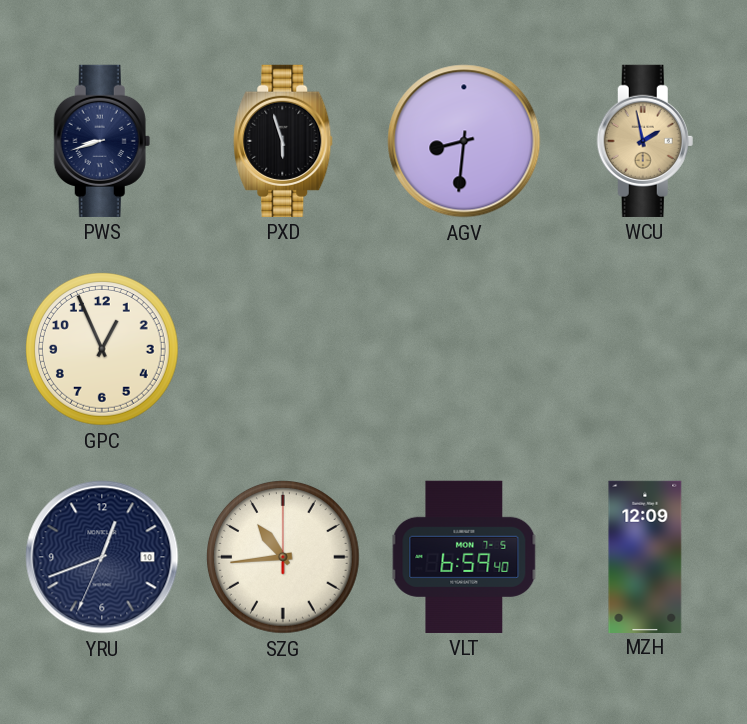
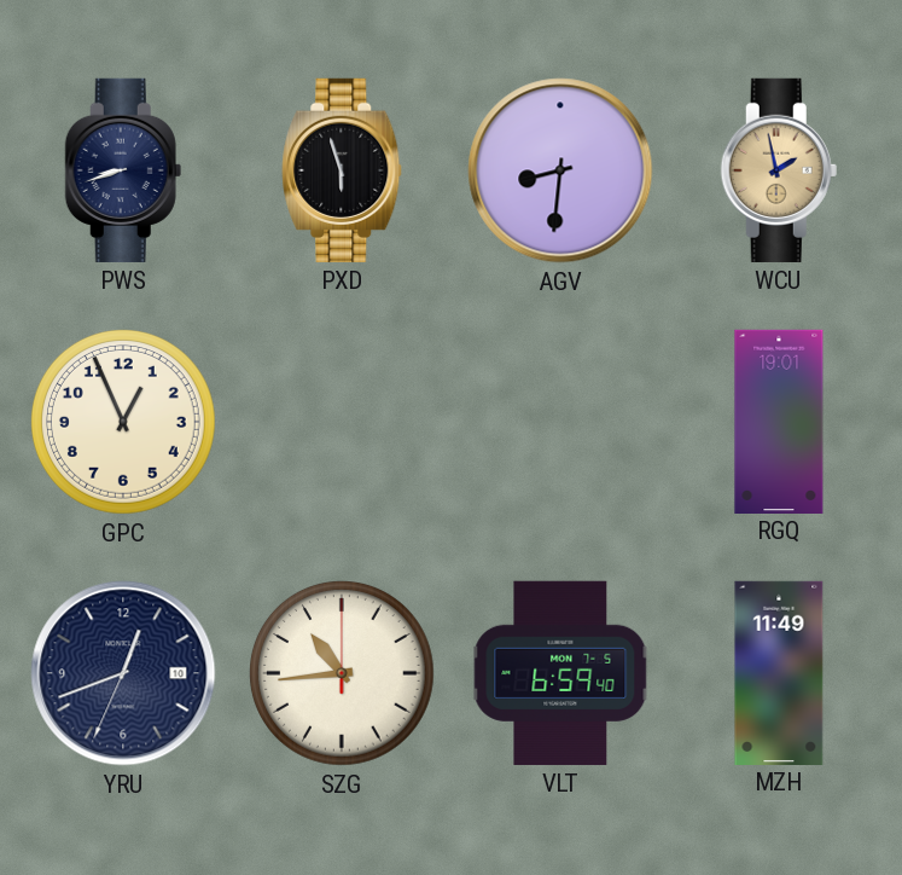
RGQ: none -> 19:01
MZH: 12:09 -> 11:49
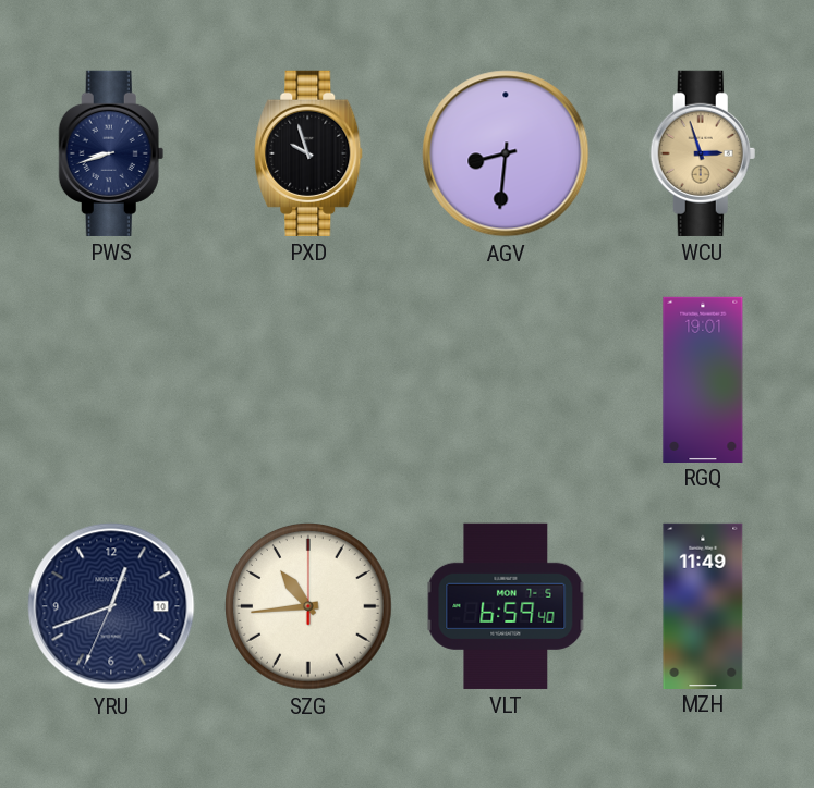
PXD: 5:57 -> 9:57
WCU: 1:58 -> 2:57
GPC: 12:56 -> none
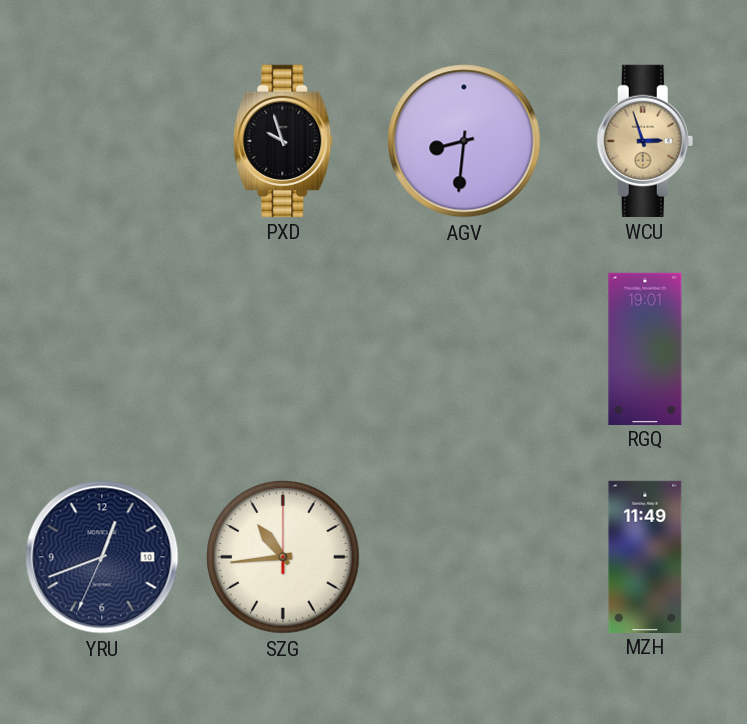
PWS: 8:42 -> none
VLT: 6:59 -> none
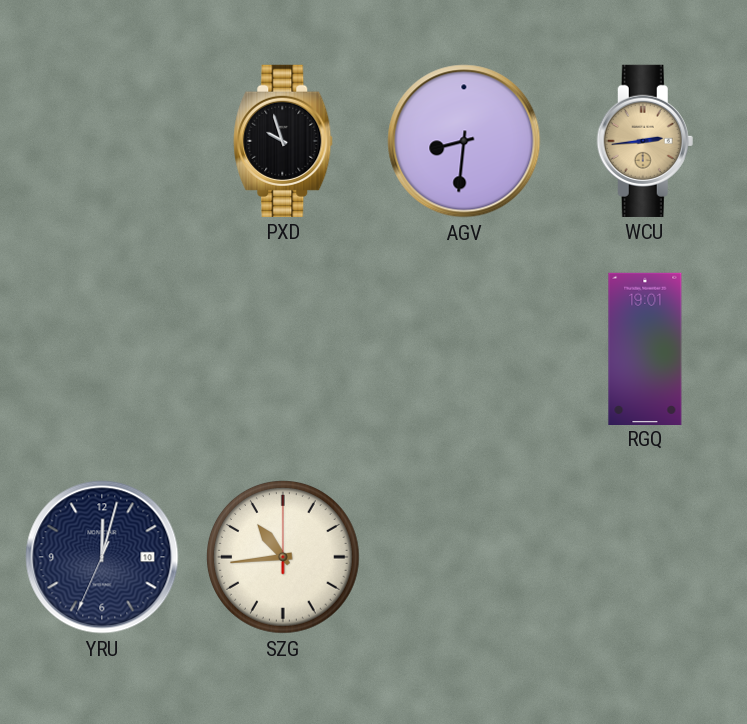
WCU: 2:57 -> 2:44
YRU: 12:41 -> 12:02
MZH: 11:49 -> none
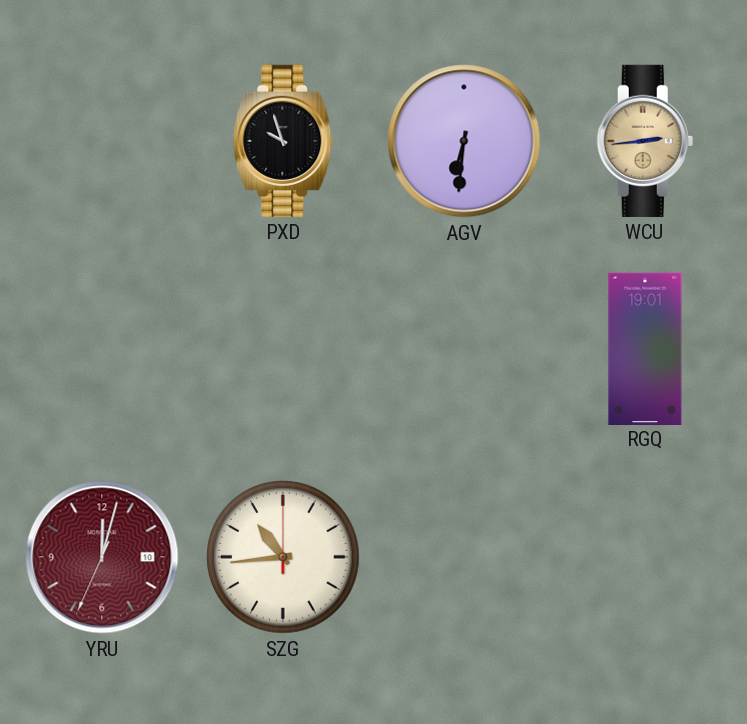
AGV: 8:31 -> 6:31
YRU dial: navy -> burgundy
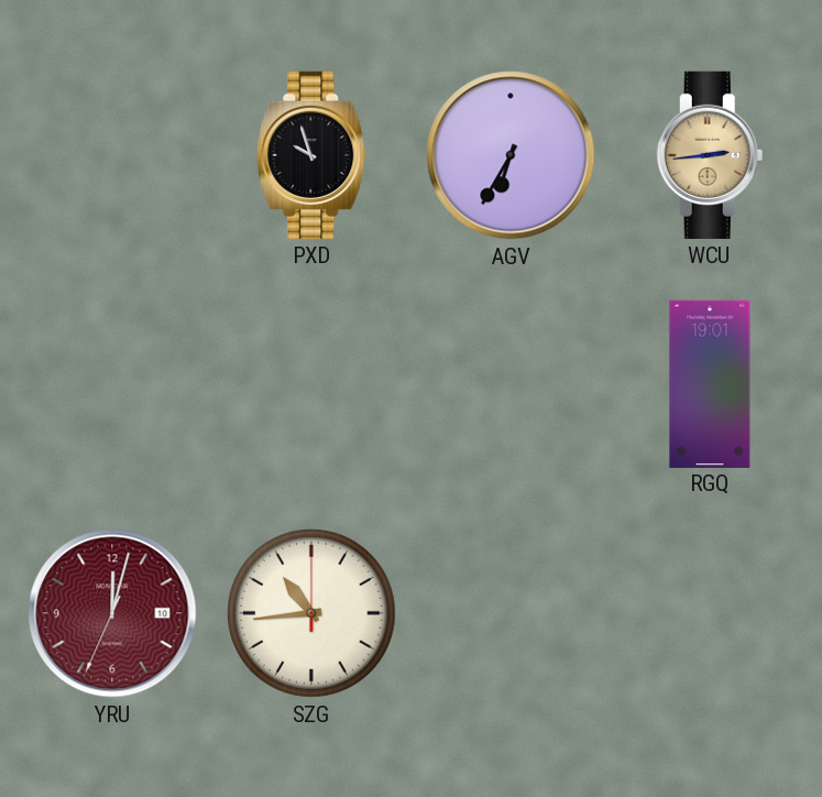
AGV: 6:31 -> 6:35
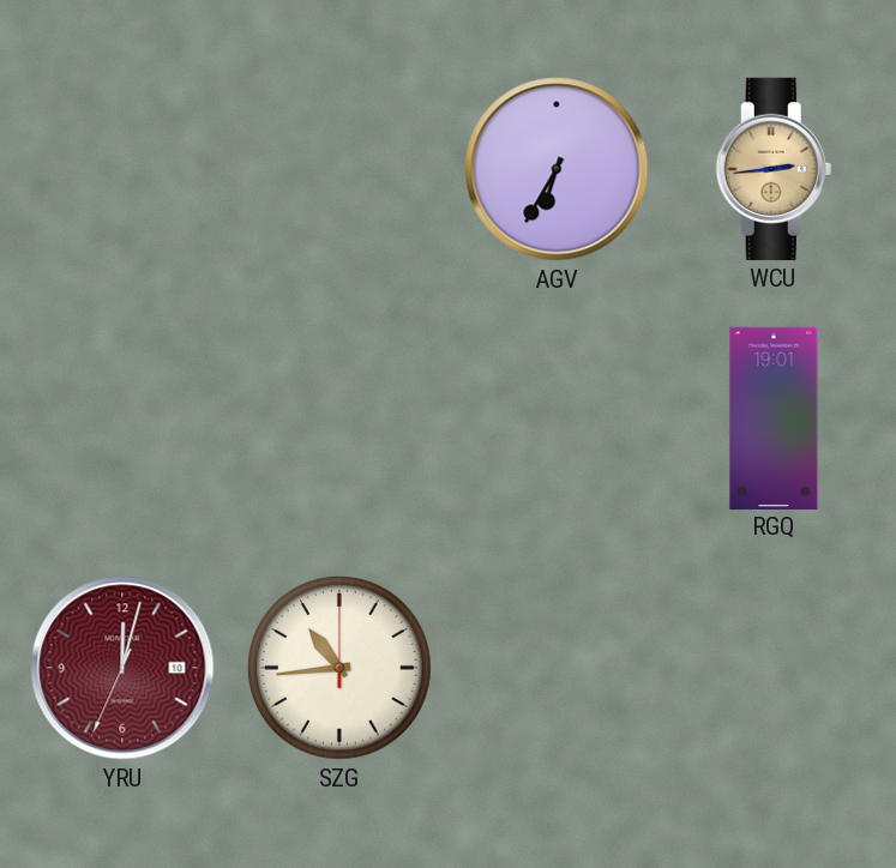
PXD: 9:57 -> none
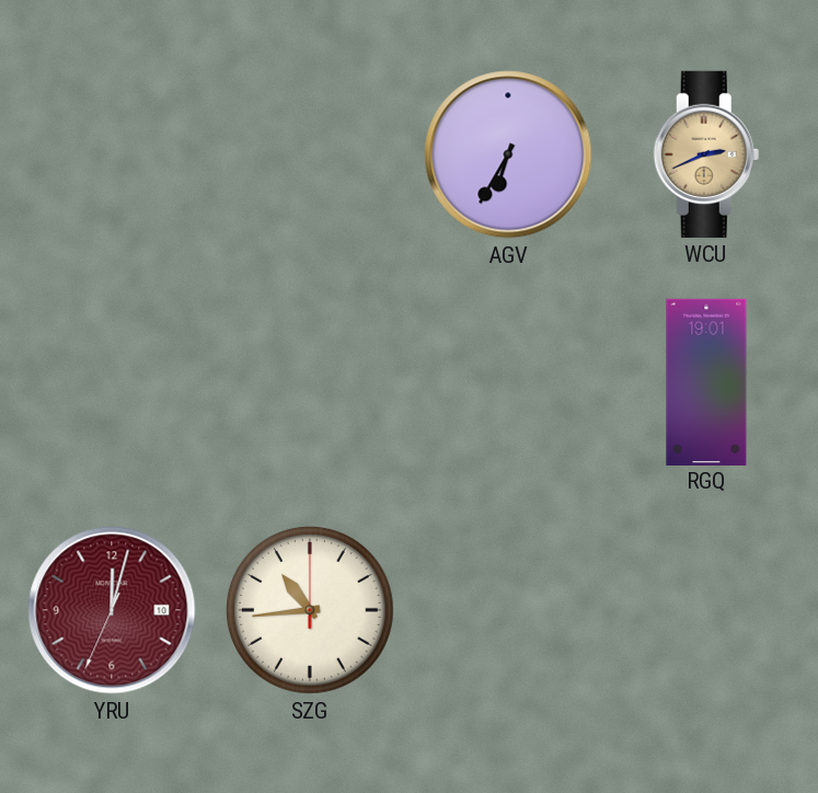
WCU: 2:44 -> 2:41
